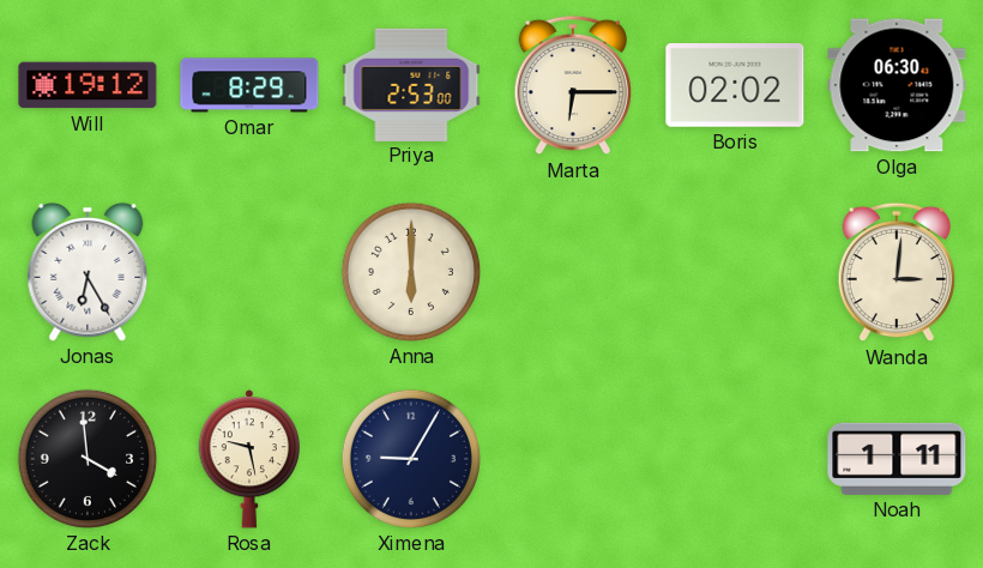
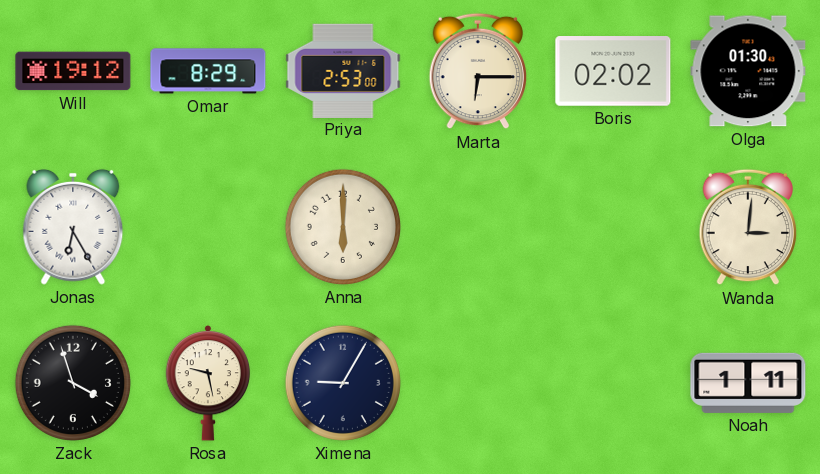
Olga: 06:30 -> 01:30
Zack: 3:59 -> 3:57
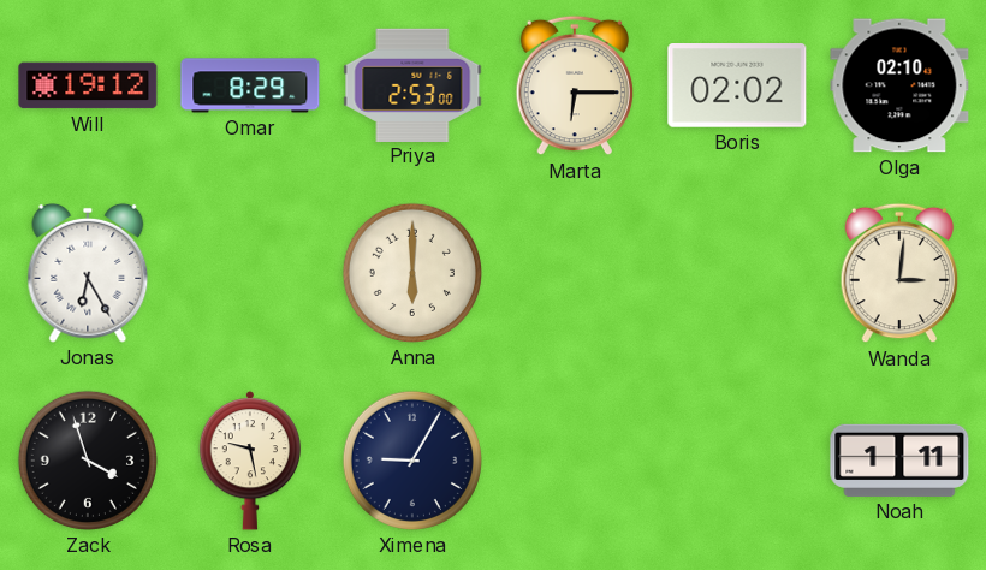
Olga: 01:30 -> 02:10
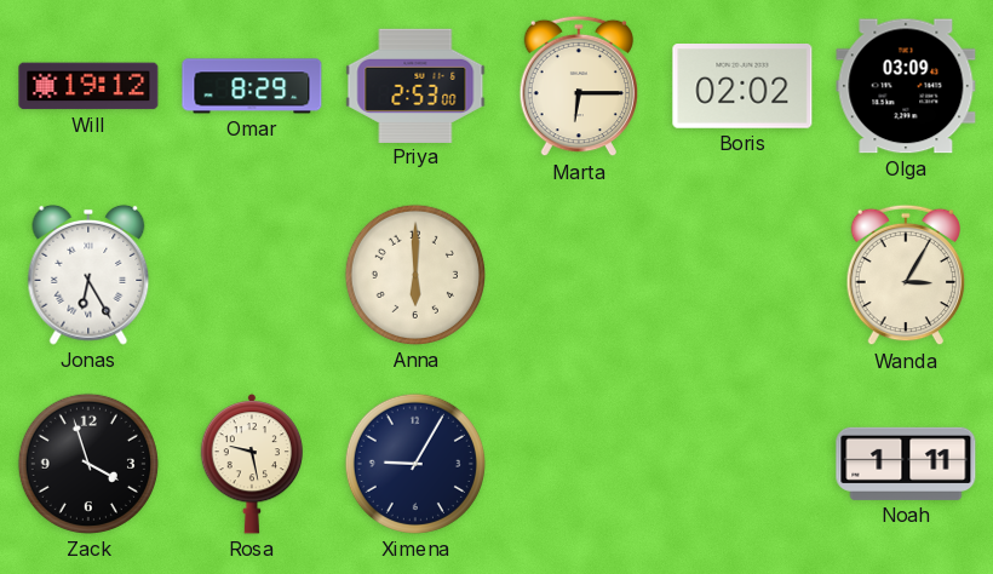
Olga: 02:10 -> 03:09
Wanda: 3:01 -> 3:05
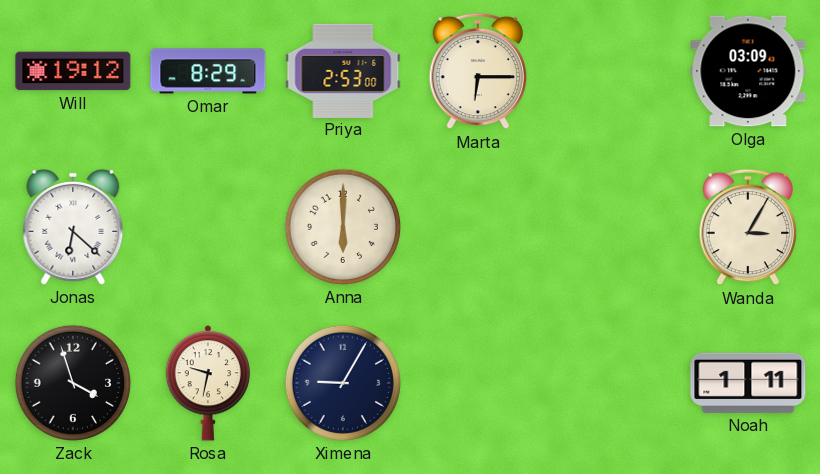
Boris: 02:02 -> none
Jonas: 6:25 -> 6:22
Rosa: 9:28 -> 9:32
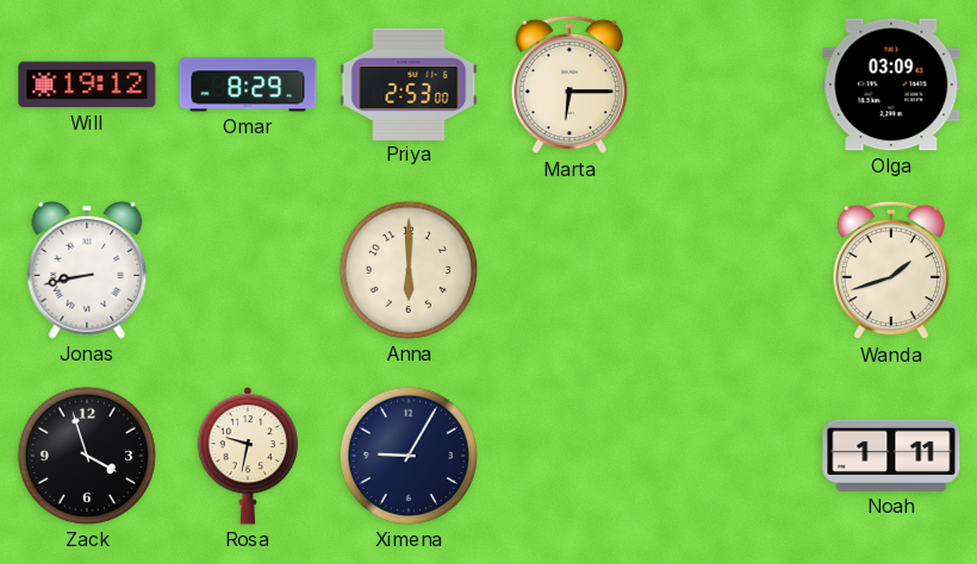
Jonas: 6:22 -> 8:43
Wanda: 3:05 -> 1:42
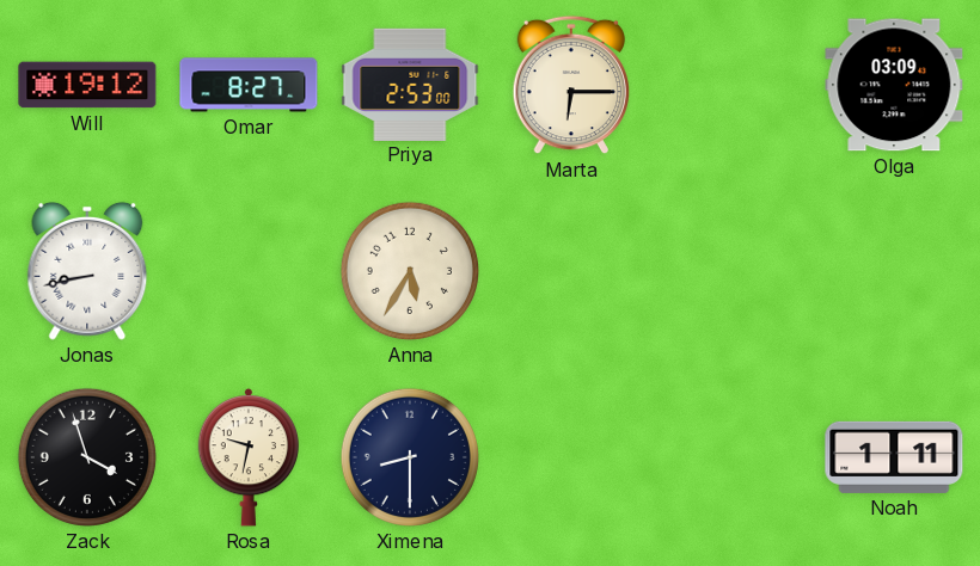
Omar: 8:29 -> 8:27
Anna: 6:00 -> 5:35
Wanda: 1:42 -> none
Ximena: 9:05 -> 8:30
